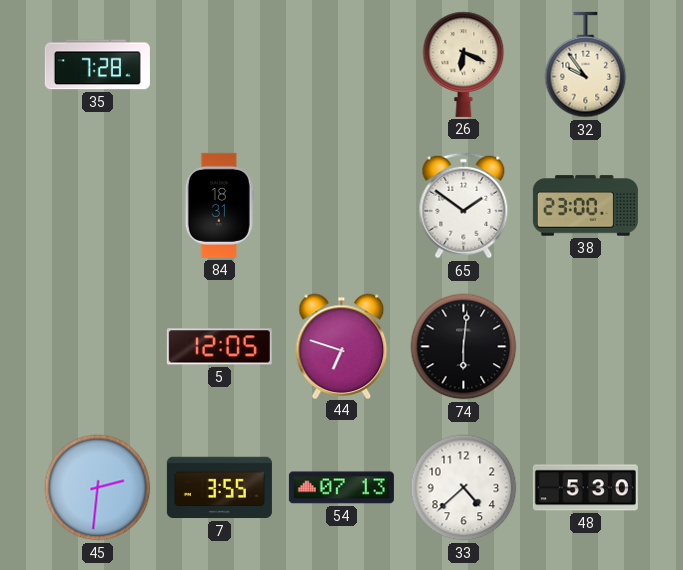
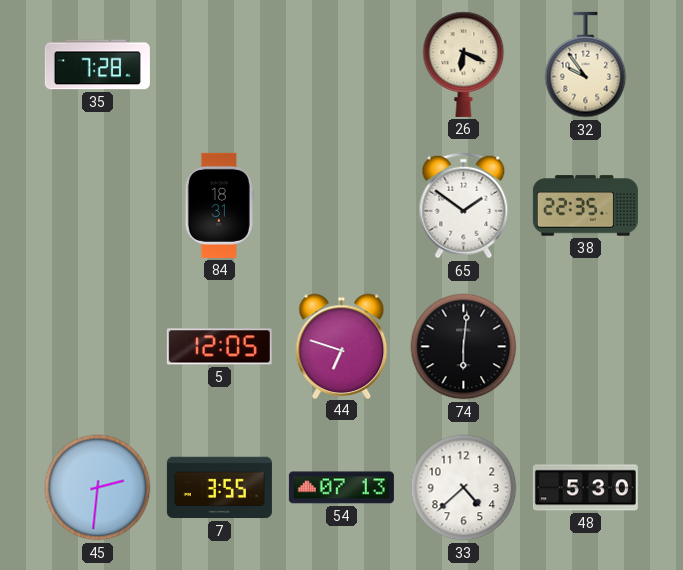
38: 23:00 -> 22:35
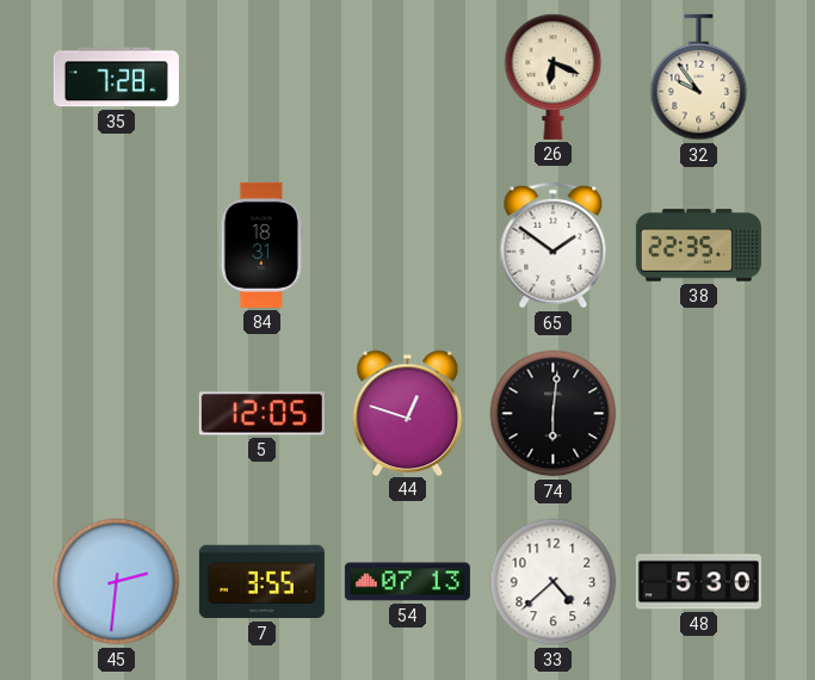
44: 6:48 -> 12:48
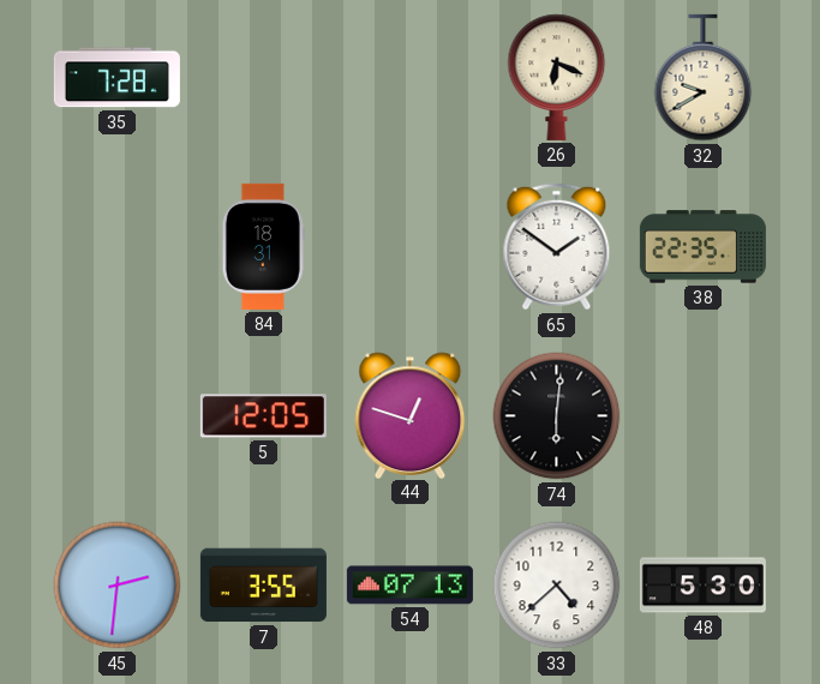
32: 9:54 -> 9:40
